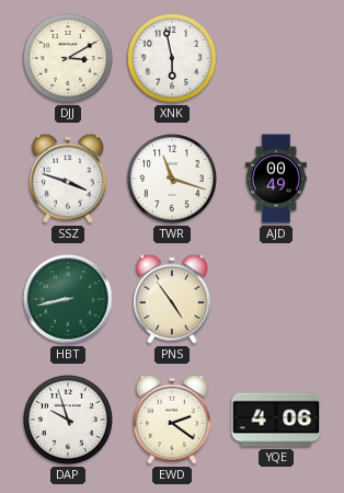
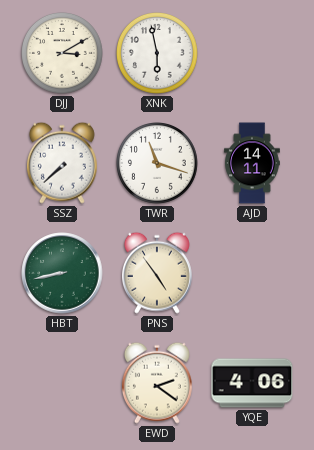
SSZ: 3:48 -> 7:38
AJD: 00:49 -> 14:11
DAP: 9:57 -> none
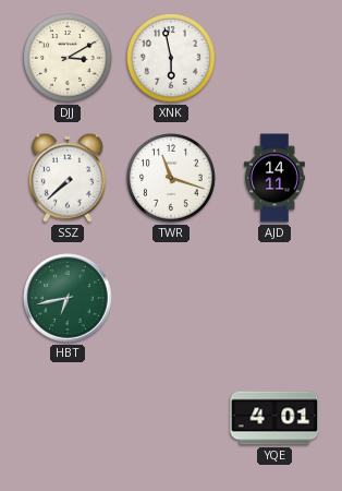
HBT: 8:43 -> 6:43
PNS: 4:54 -> none
EWD: 2:21 -> none
YQE: 4:06 -> 4:01
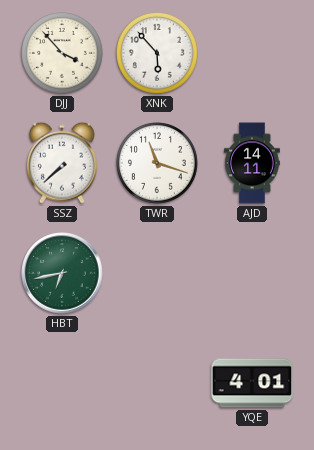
DJJ: 3:10 -> 3:53
XNK: 5:58 -> 5:53
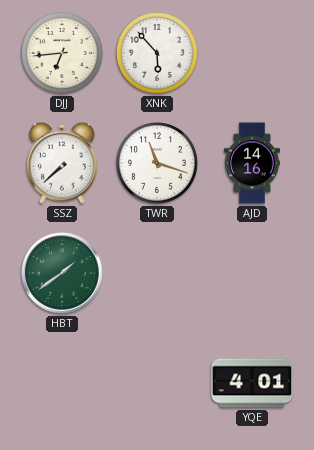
DJJ: 3:53 -> 6:44
AJD: 14:11 -> 14:16
HBT: 6:43 -> 1:39
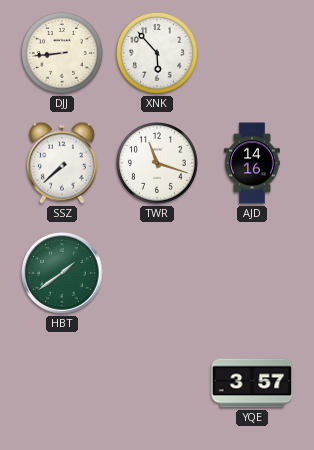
DJJ: 6:44 -> 8:44
YQE: 4:01 -> 3:57
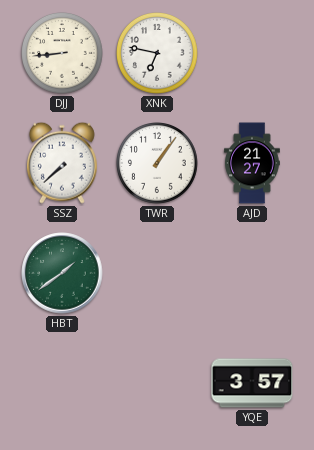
XNK: 5:53 -> 6:47
TWR: 11:18 -> 1:06
AJD: 14:16 -> 21:27
